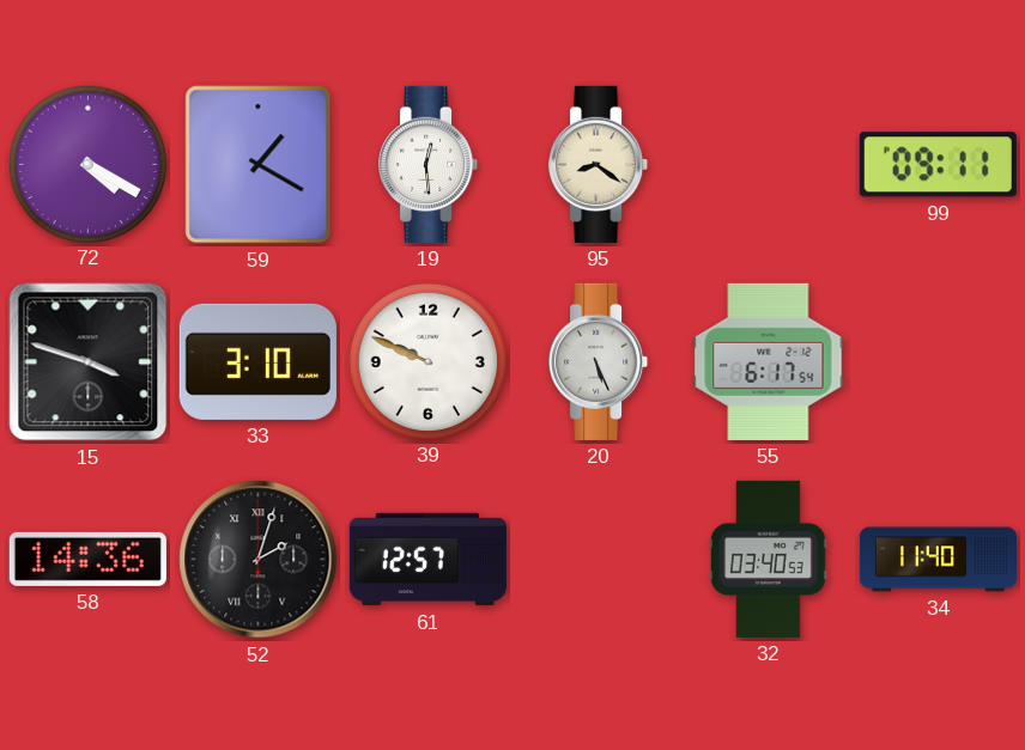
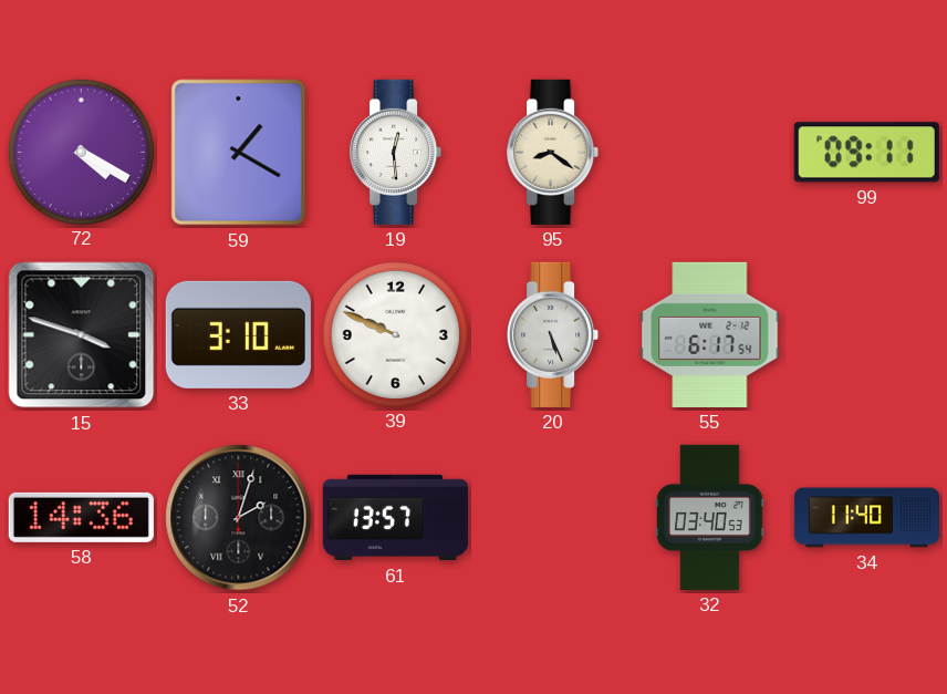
61: 12:57 -> 13:57
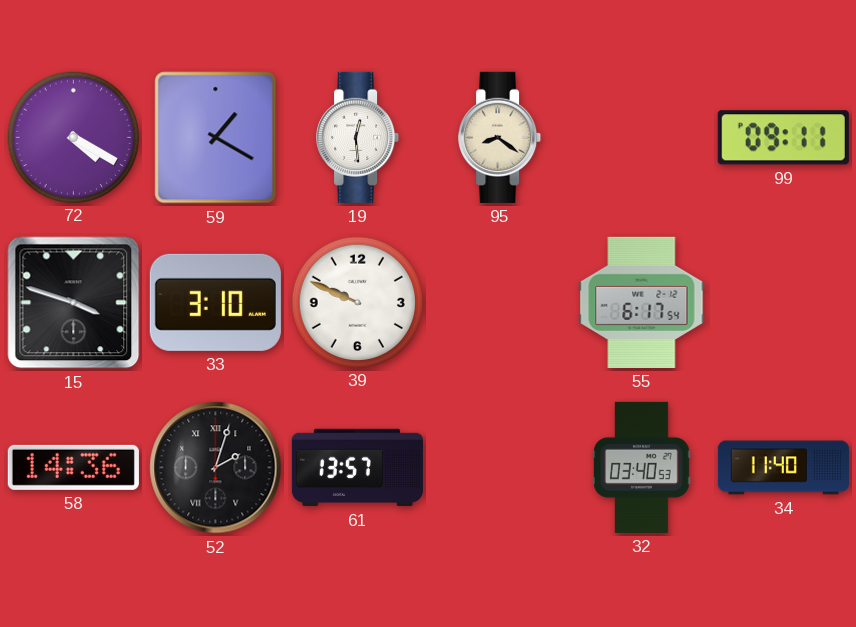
20: 5:26 -> none
